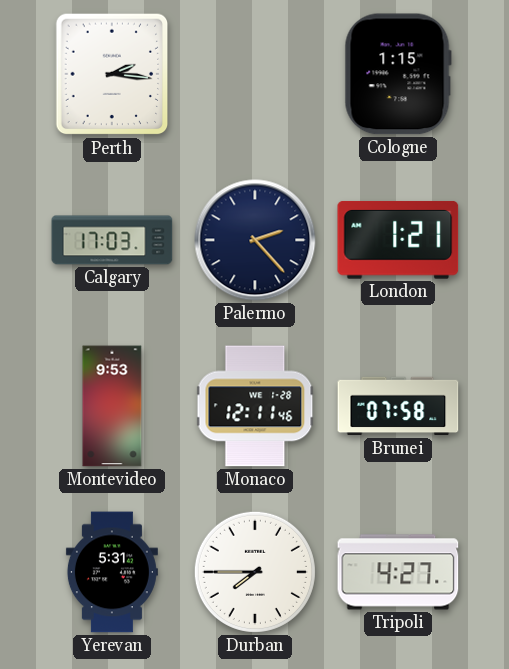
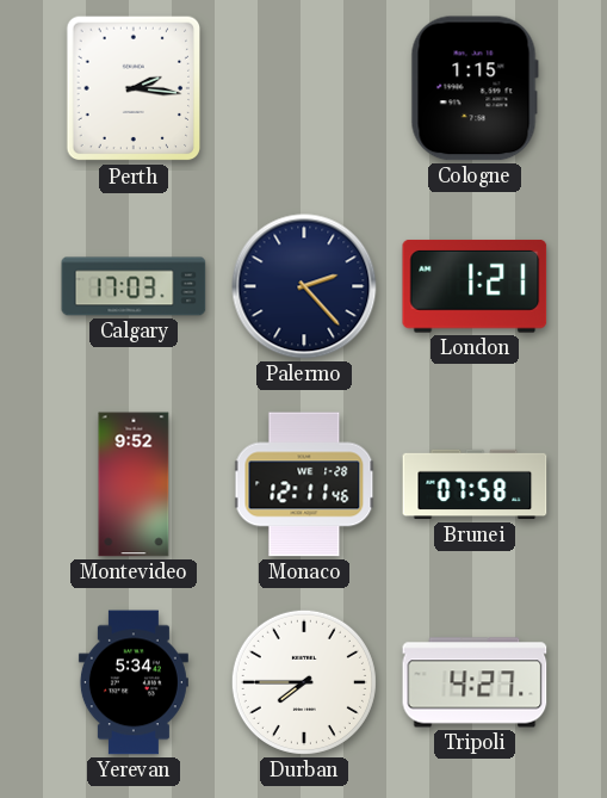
Montevideo: 9:53 -> 9:52
Yerevan: 5:31 -> 5:34
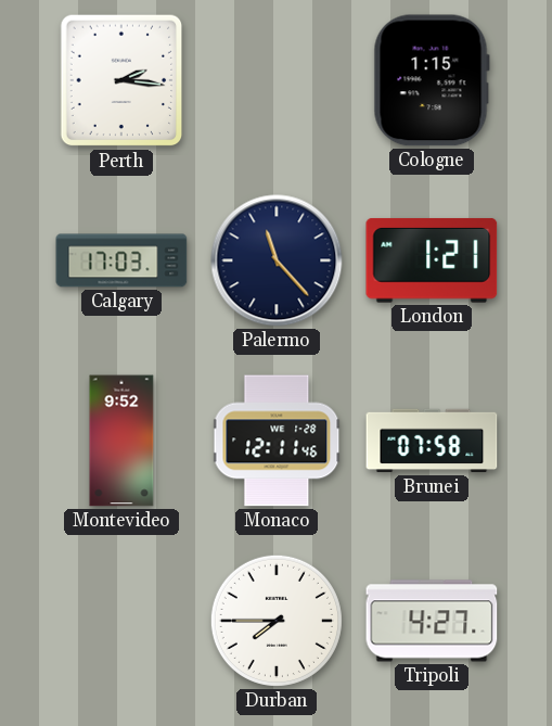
Palermo: 2:23 -> 11:23
Yerevan: 5:34 -> none
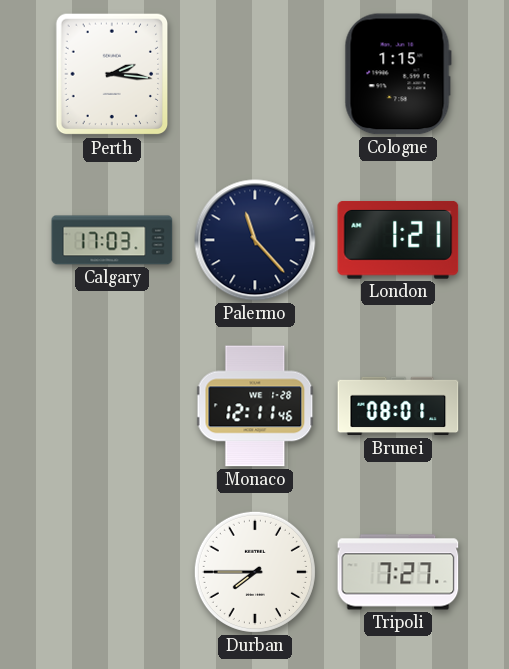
Montevideo: 9:52 -> none
Brunei: 07:58 -> 08:01
Tripoli: 4:27 -> 7:27
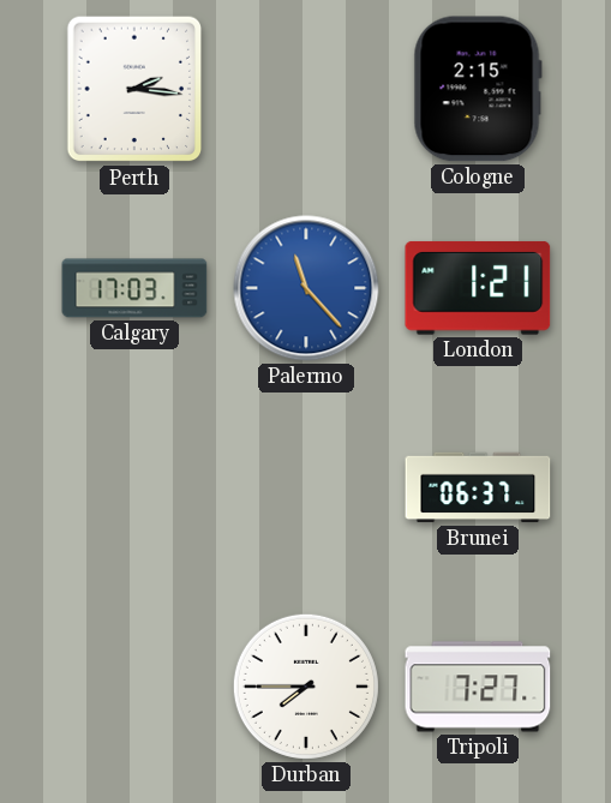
Cologne: 1:15 -> 2:15
Palermo dial: navy -> blue
Monaco: 12:11 -> none
Brunei: 08:01 -> 06:37
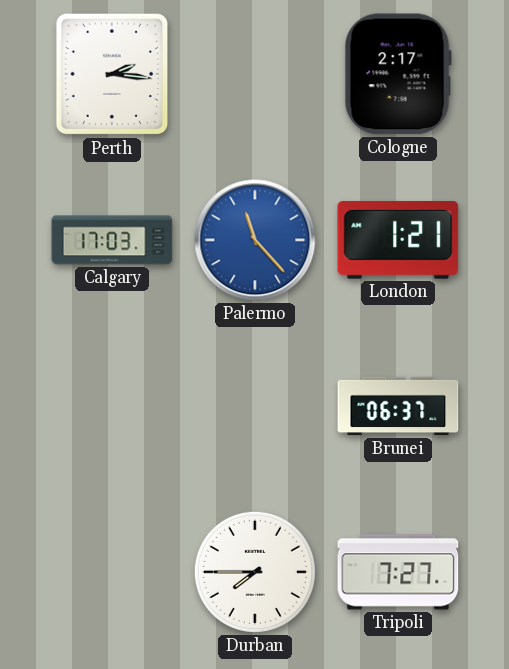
Cologne: 2:15 -> 2:17
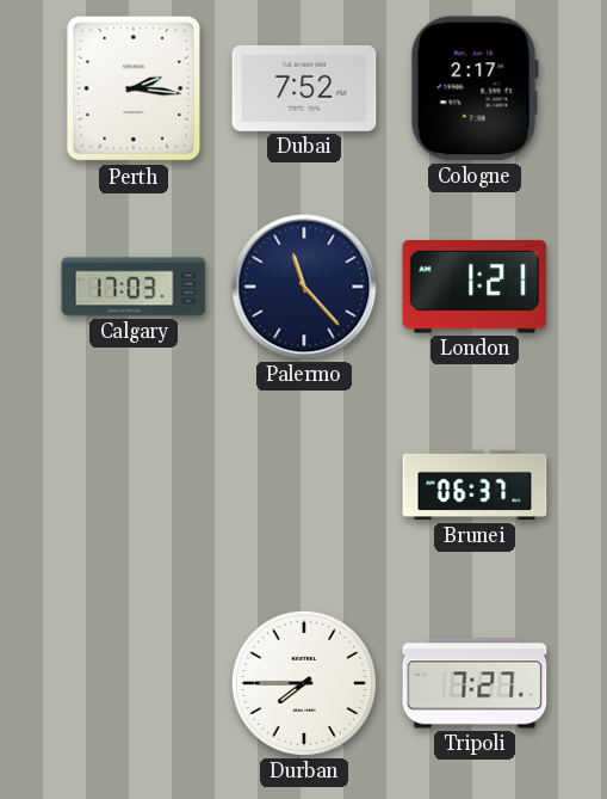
Dubai: none -> 7:52
Palermo dial: blue -> navy
